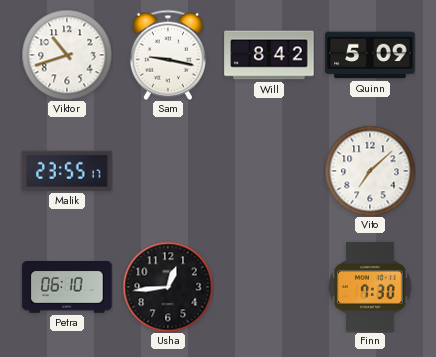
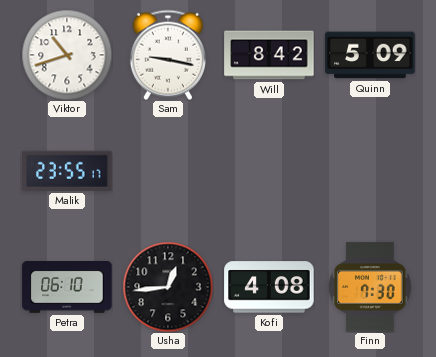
Vito: 7:08 -> none
Kofi: none -> 4:08
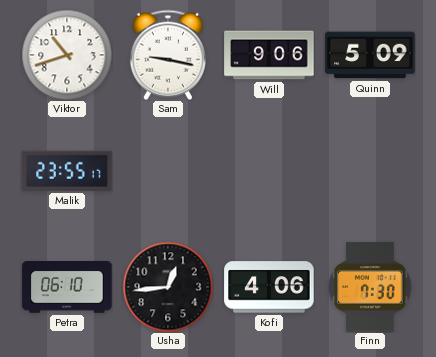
Will: 8:42 -> 9:06
Kofi: 4:08 -> 4:06
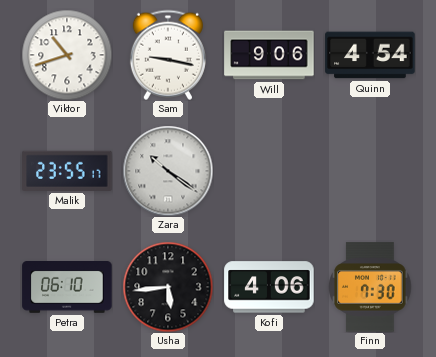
Quinn: 5:09 -> 4:54
Zara: none -> 10:21
Usha: 12:44 -> 5:44
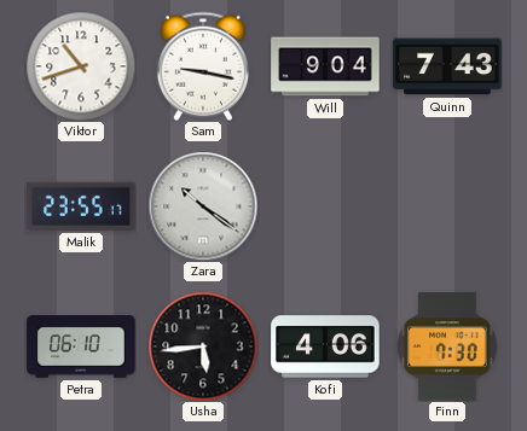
Will: 9:06 -> 9:04
Quinn: 4:54 -> 7:43
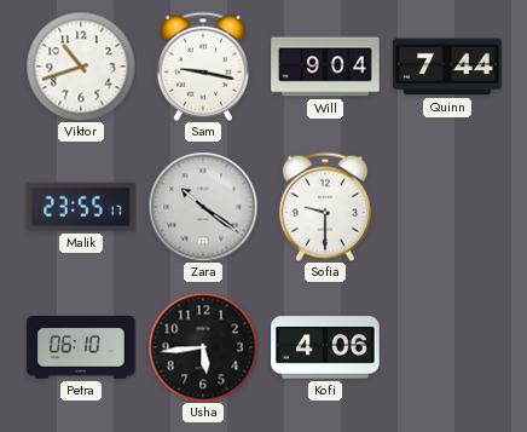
Quinn: 7:43 -> 7:44
Sofia: none -> 9:30
Finn: 7:30 -> none
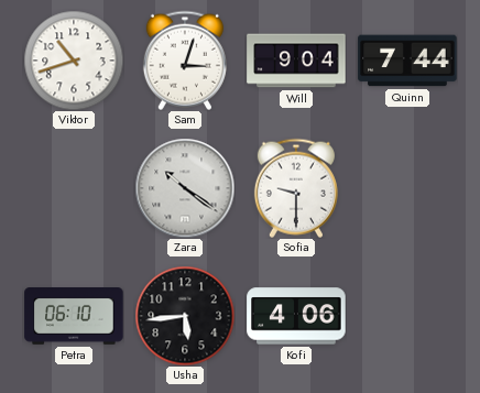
Sam: 9:17 -> 3:03
Malik: 23:55 -> none
